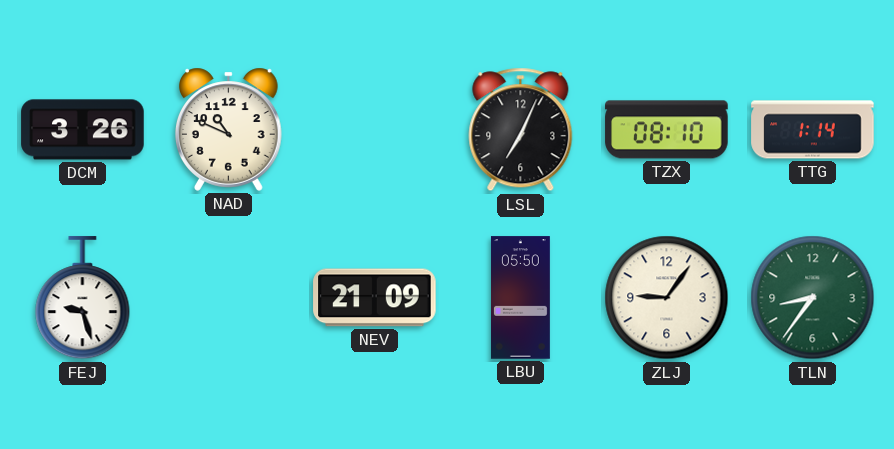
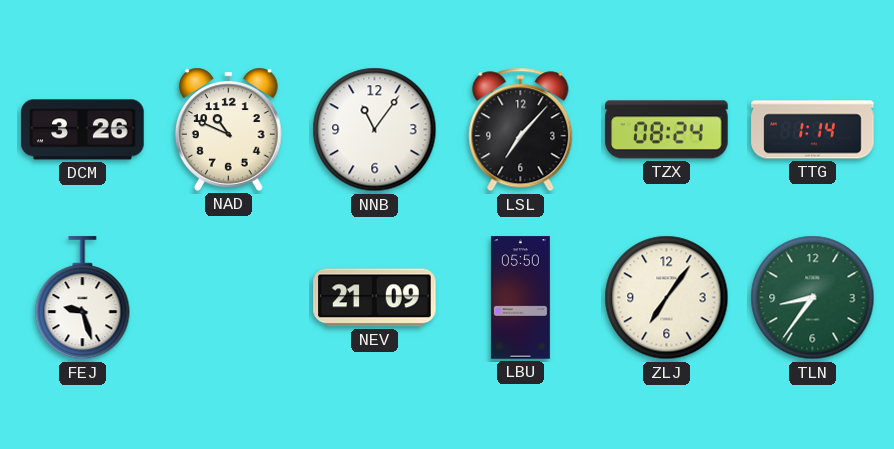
NNB: none -> 11:06
LSL: 7:04 -> 7:07
TZX: 08:10 -> 08:24
ZLJ: 9:06 -> 7:06
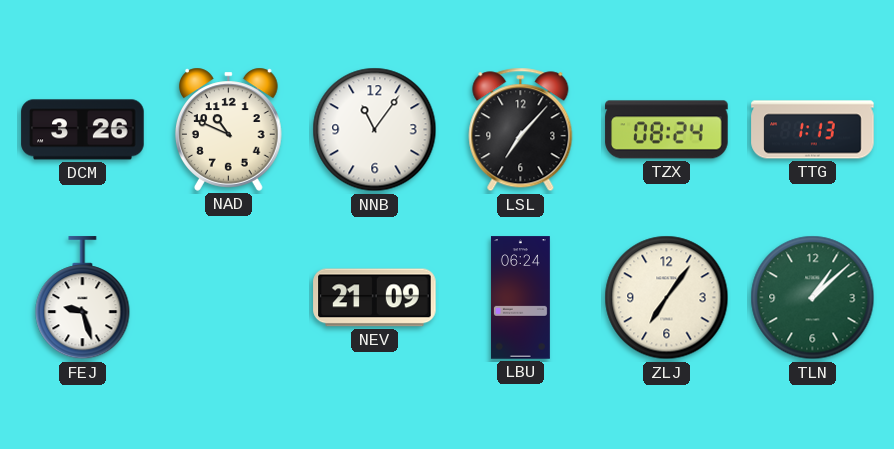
TTG: 1:14 -> 1:13
LBU: 05:50 -> 06:24
TLN: 8:36 -> 1:08
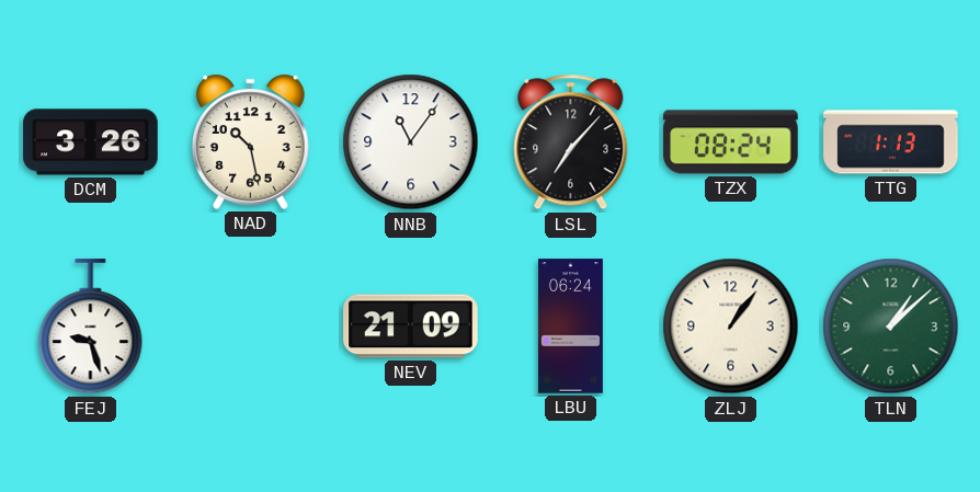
NAD: 10:49 -> 10:28
ZLJ: 7:06 -> 1:06
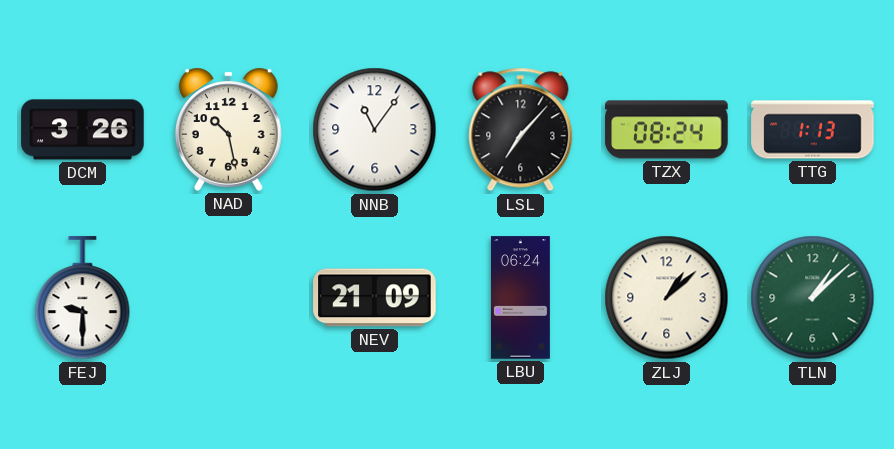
FEJ: 9:27 -> 9:30
ZLJ: 1:06 -> 1:08
